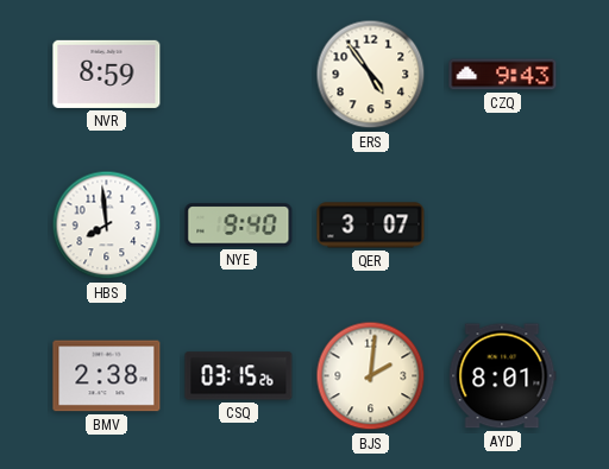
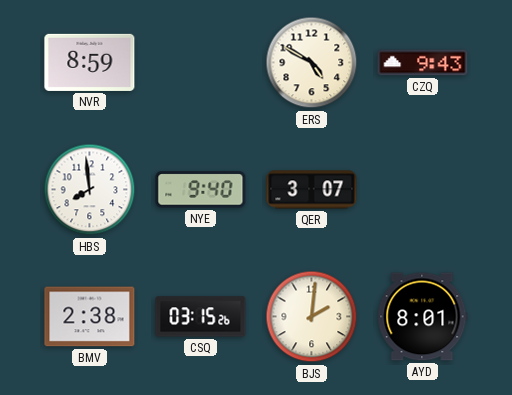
ERS: 4:54 -> 4:50
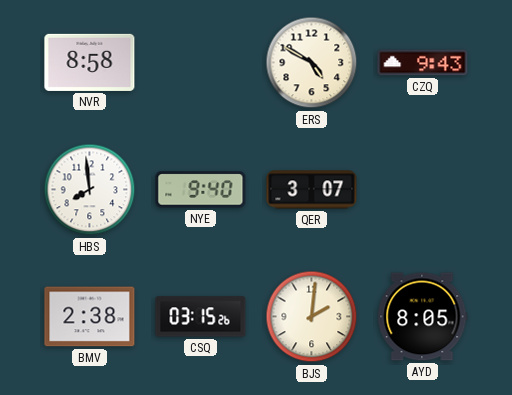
NVR: 8:59 -> 8:58
AYD: 8:01 -> 8:05
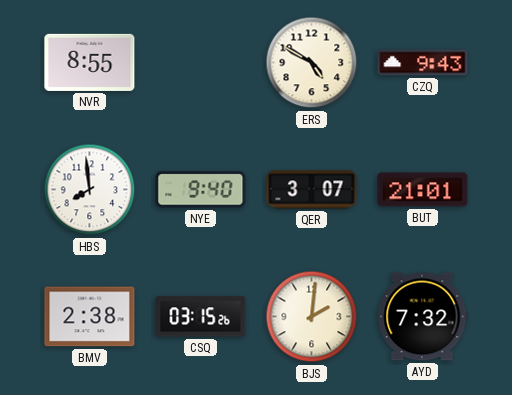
NVR: 8:58 -> 8:55
BUT: none -> 21:01
AYD: 8:05 -> 7:32
